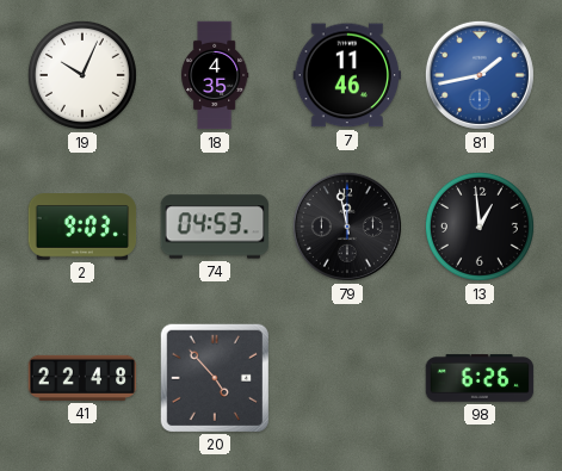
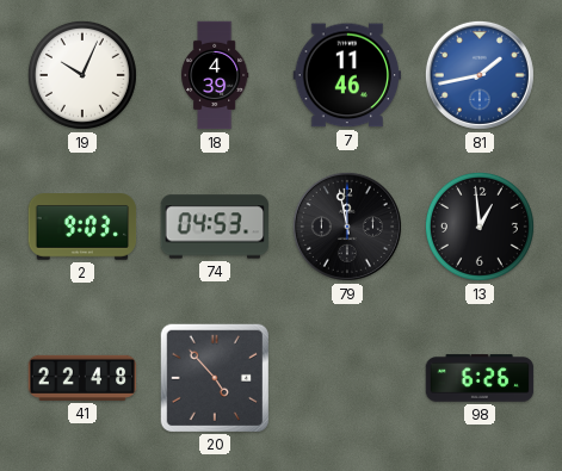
18: 4:35 -> 4:39
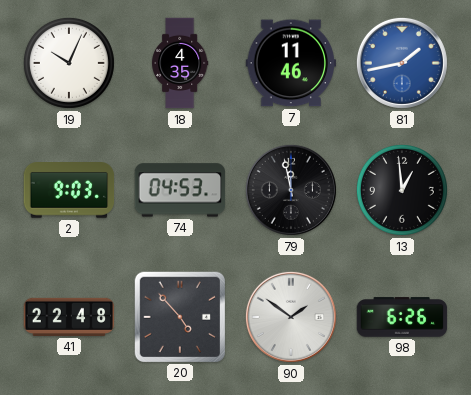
18: 4:39 -> 4:35
90: none -> 1:51
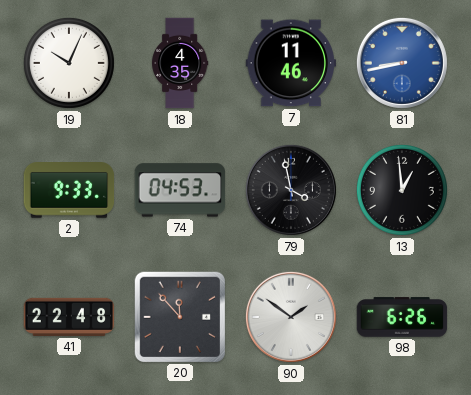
81: 1:43 -> 8:43
2: 9:03 -> 9:33
79: 11:58 -> 3:58
20: 4:53 -> 11:53
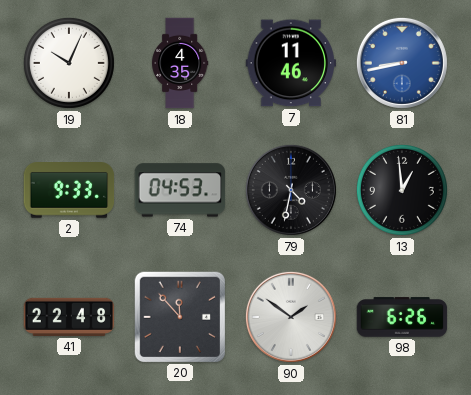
79: 3:58 -> 4:32
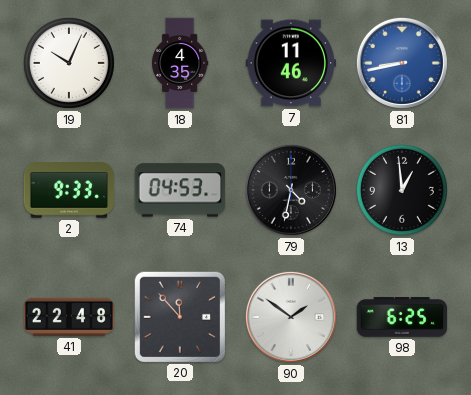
98: 6:26 -> 6:25
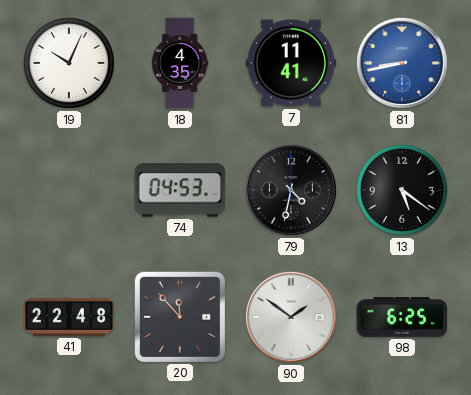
7: 11:46 -> 11:41
2: 9:33 -> none
13: 12:59 -> 5:21
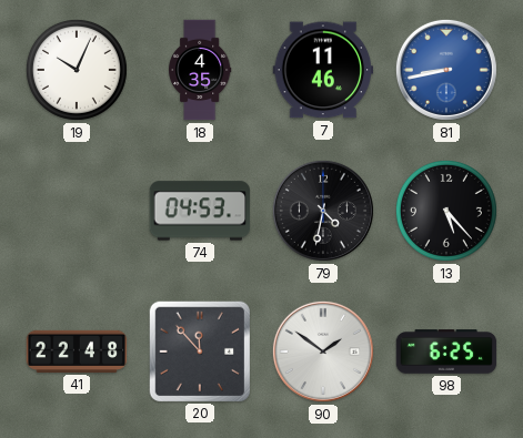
7: 11:41 -> 11:46
13: 5:21 -> 5:23
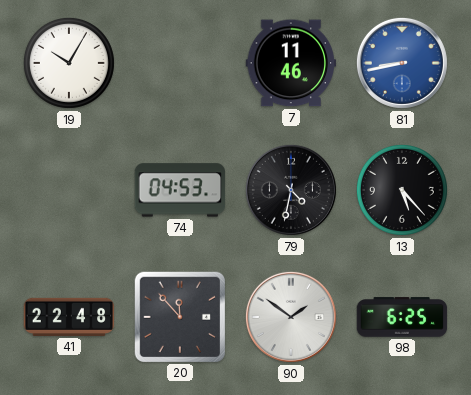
19: 10:04 -> 10:05
18: 4:35 -> none
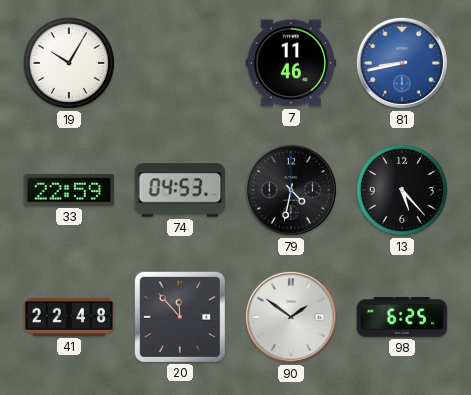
33: none -> 22:59
